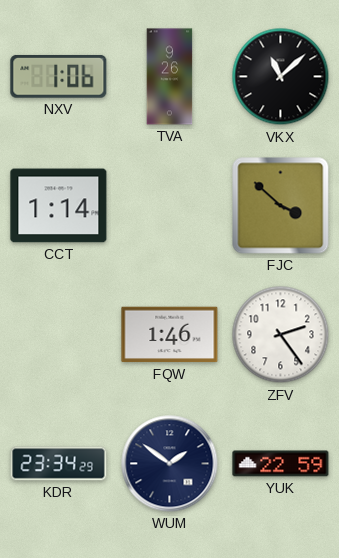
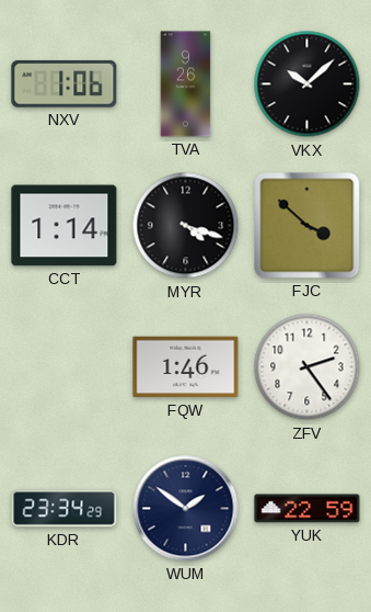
VKX: 11:08 -> 10:08
MYR: none -> 4:18
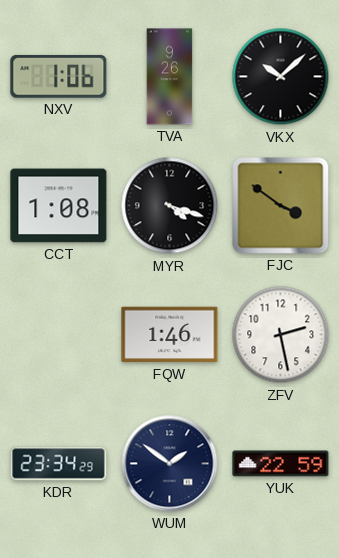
CCT: 1:14 -> 1:08
FJC: 3:52 -> 3:51
ZFV: 2:24 -> 2:28
